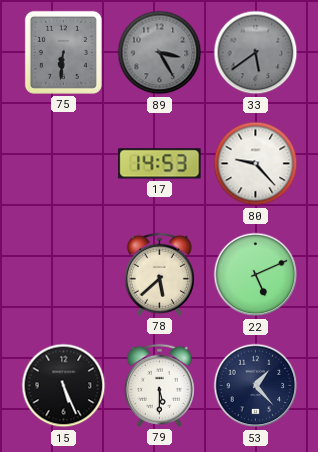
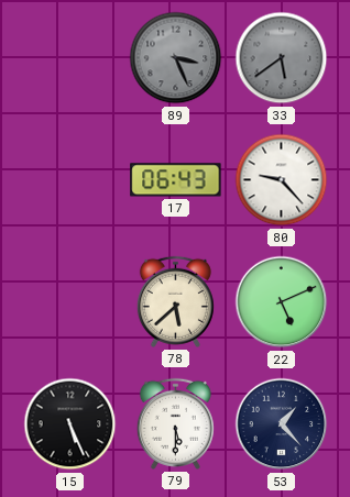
75: 6:31 -> none
89: 3:25 -> 3:26
17: 14:53 -> 06:43
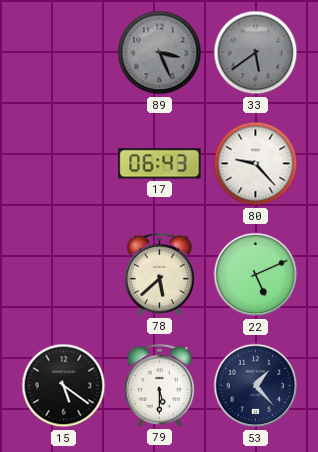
15: 5:26 -> 5:21
